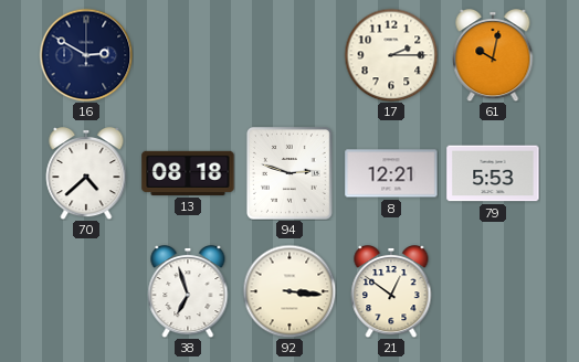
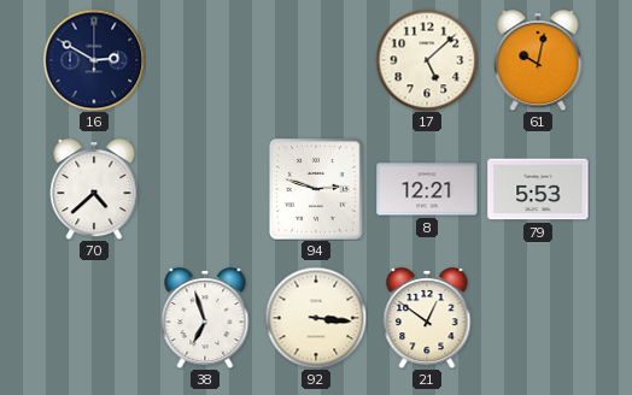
17: 2:15 -> 5:08
13: 08:18 -> none
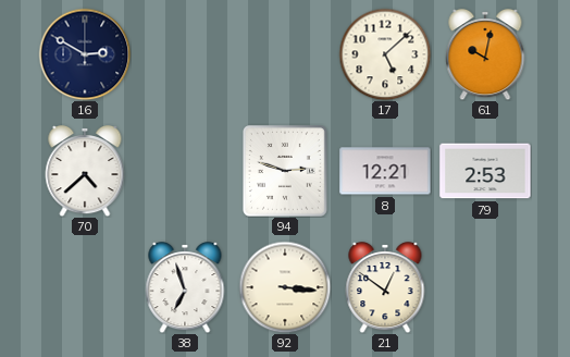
79: 5:53 -> 2:53
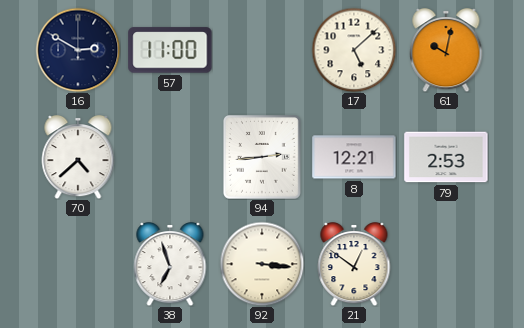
57: none -> 11:00
94: 2:48 -> 2:44
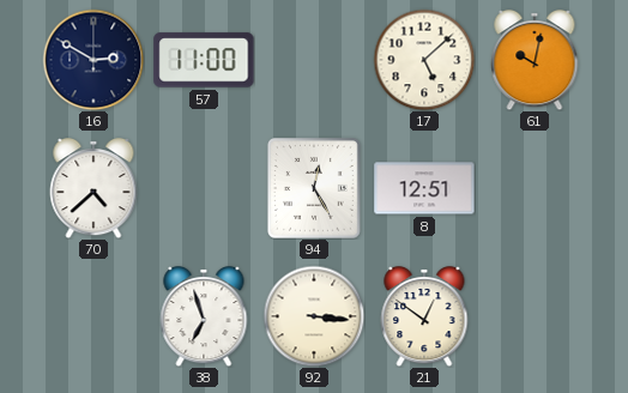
94: 2:44 -> 12:25
8: 12:21 -> 12:51
79: 2:53 -> none
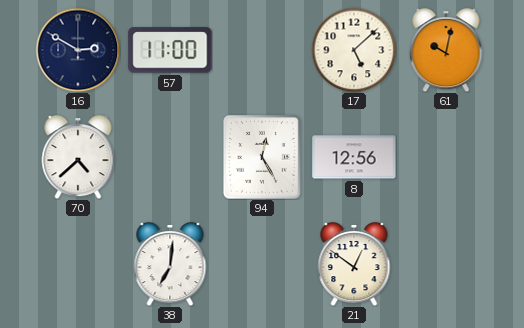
8: 12:51 -> 12:56
38: 6:57 -> 7:01
92: 3:16 -> none
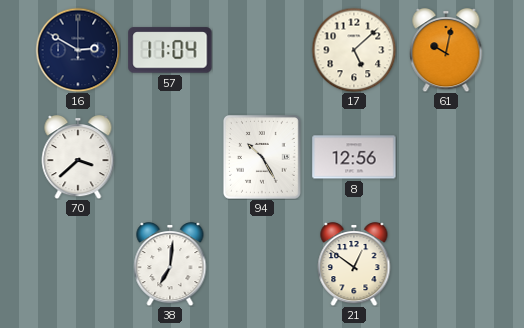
57: 11:00 -> 11:04
70: 4:38 -> 3:38
94: 12:25 -> 10:25
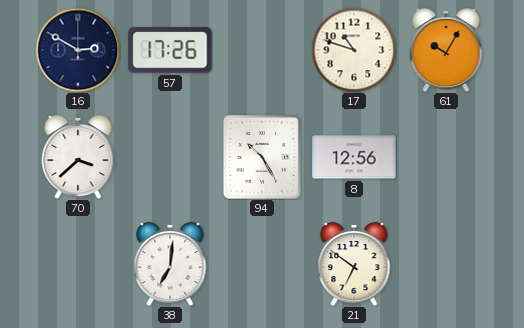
57: 11:04 -> 17:26
17: 5:08 -> 10:48
61: 10:02 -> 10:05
21: 12:51 -> 6:51
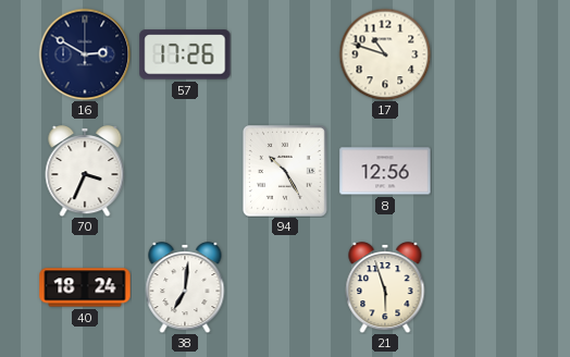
61: 10:05 -> none
70: 3:38 -> 3:34
40: none -> 18:24
21: 6:51 -> 5:57
